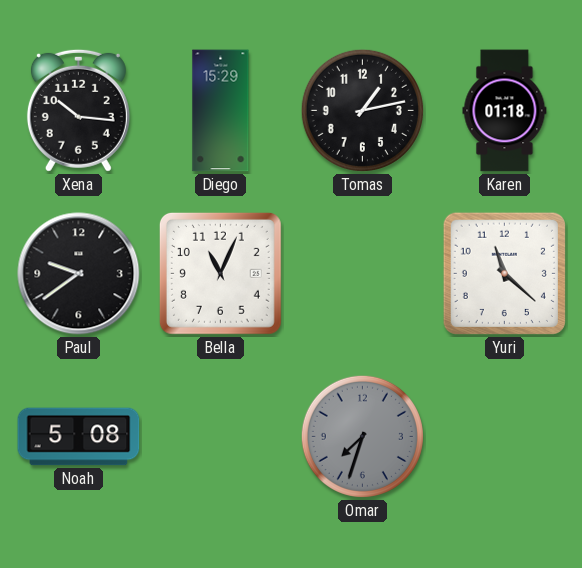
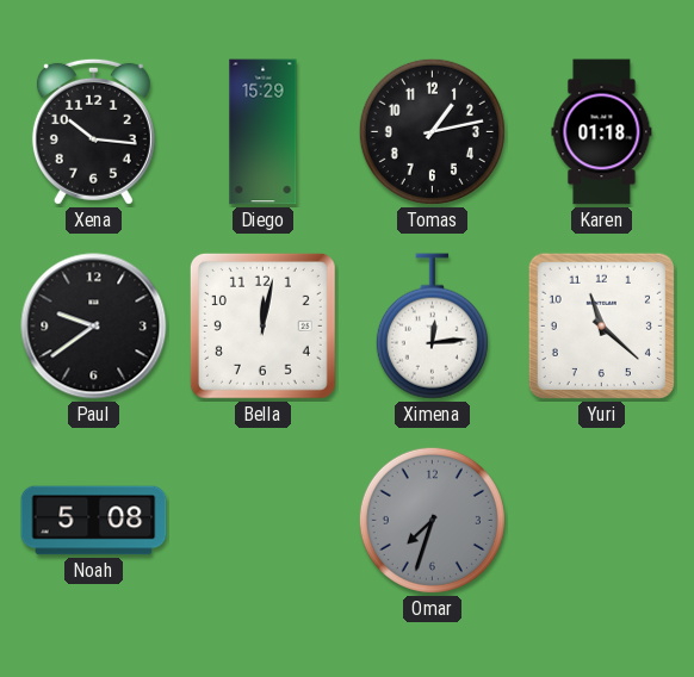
Bella: 11:04 -> 12:02
Ximena: none -> 12:14
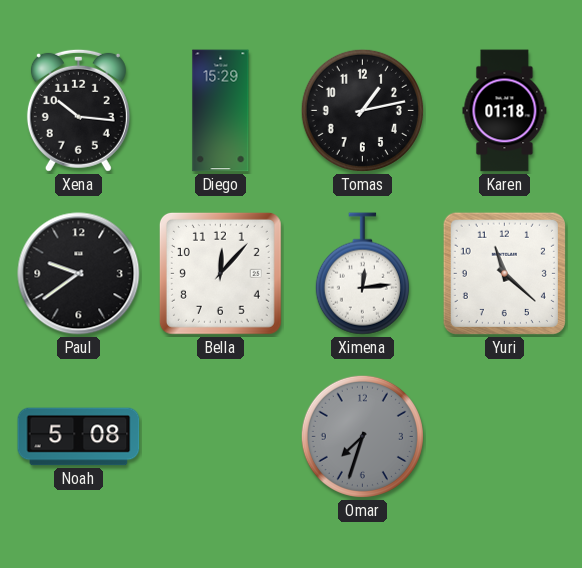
Bella: 12:02 -> 12:07
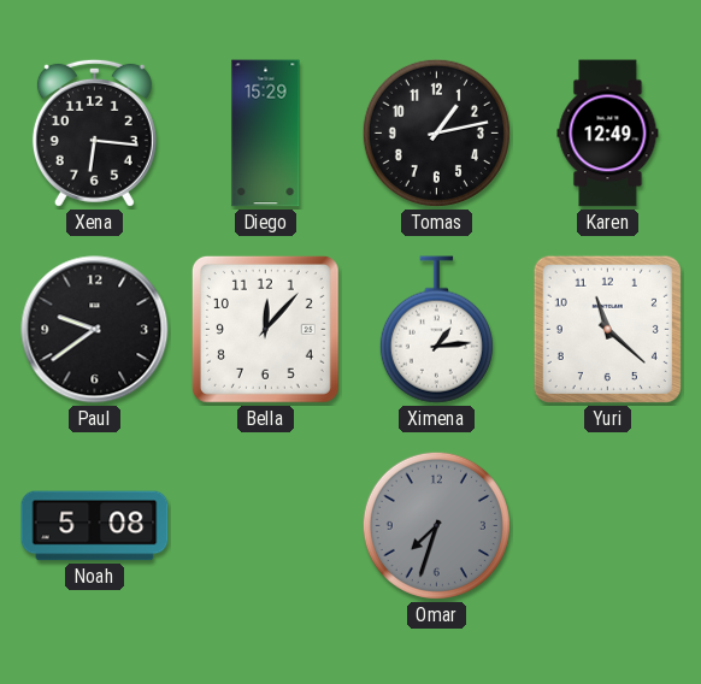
Xena: 10:16 -> 6:16
Karen: 01:18 -> 12:49
Ximena: 12:14 -> 1:14
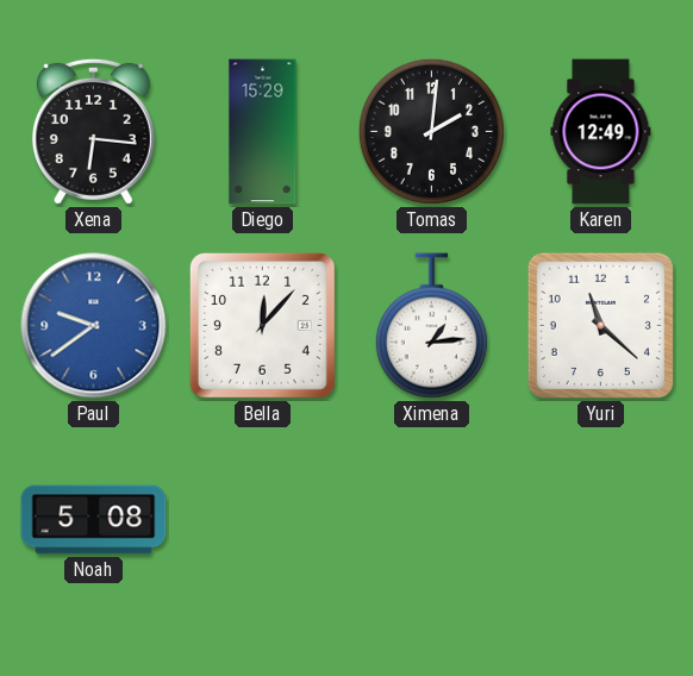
Tomas: 1:13 -> 2:01
Paul dial: black -> blue
Omar: 7:33 -> none
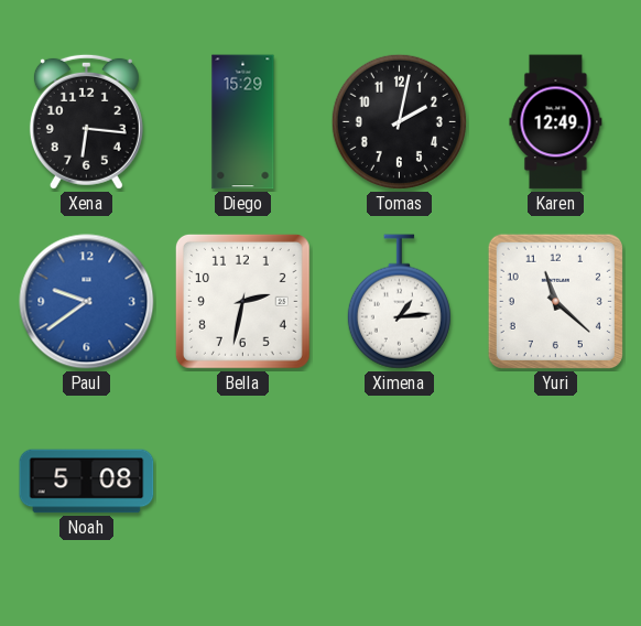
Tomas: 2:01 -> 2:02
Bella: 12:07 -> 2:32
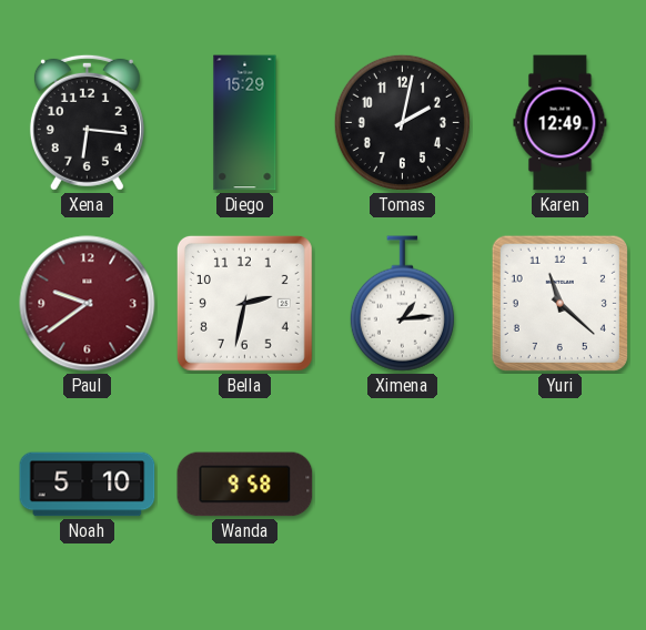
Paul dial: blue -> burgundy
Noah: 5:08 -> 5:10
Wanda: none -> 9:58
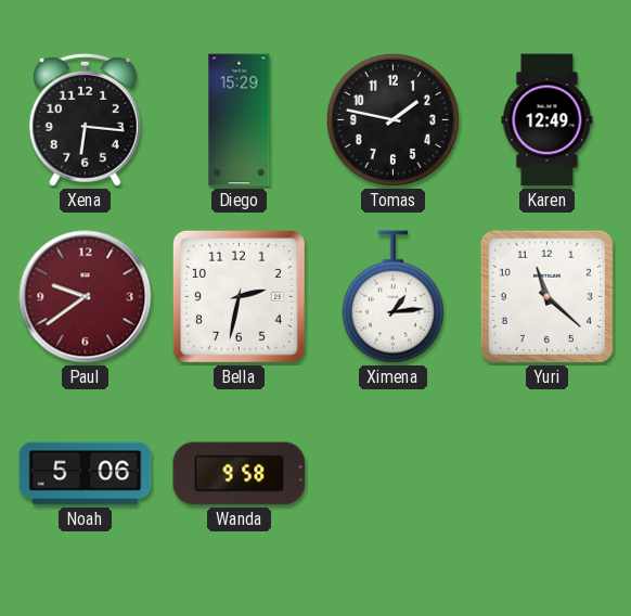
Tomas: 2:02 -> 1:47
Noah: 5:10 -> 5:06
